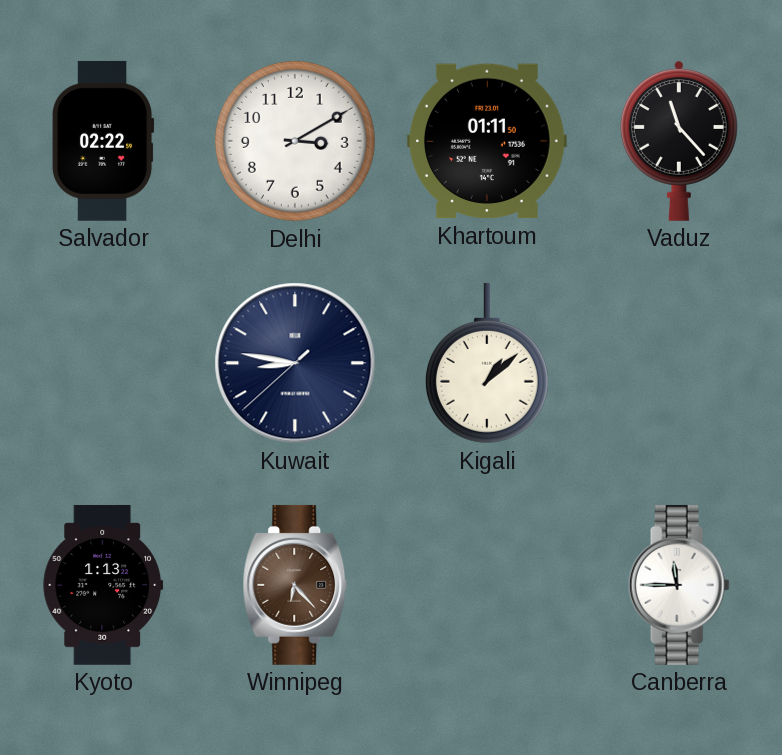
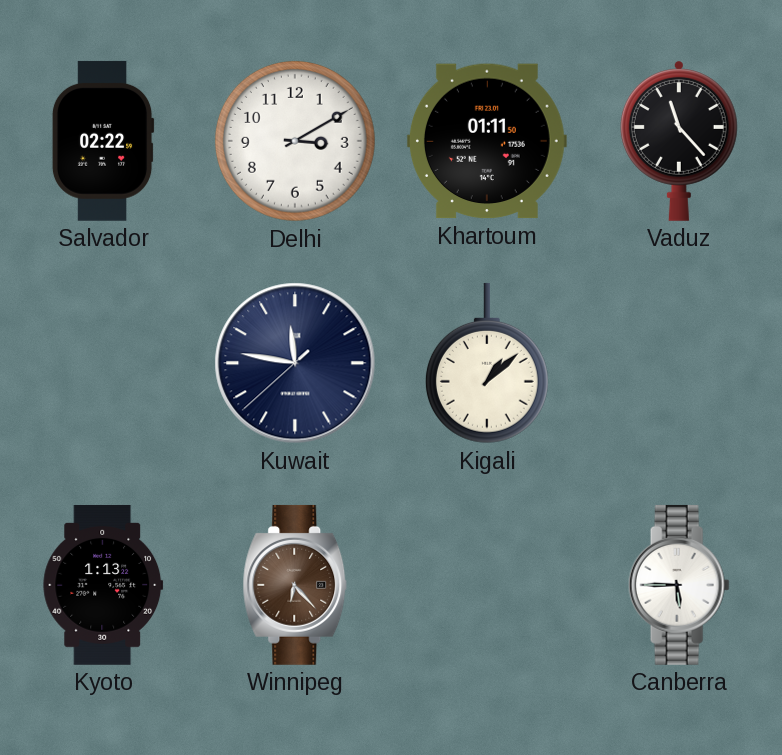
Kuwait: 8:46 -> 11:46
Canberra: 11:45 -> 5:45
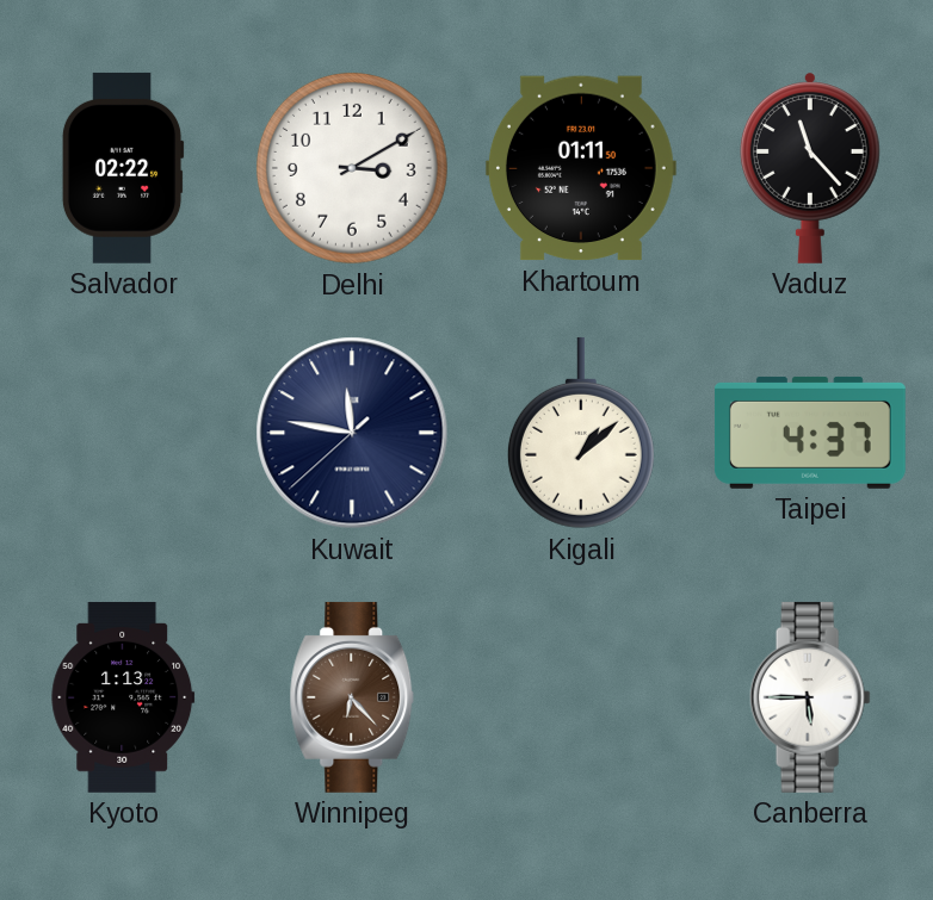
Taipei: none -> 4:37
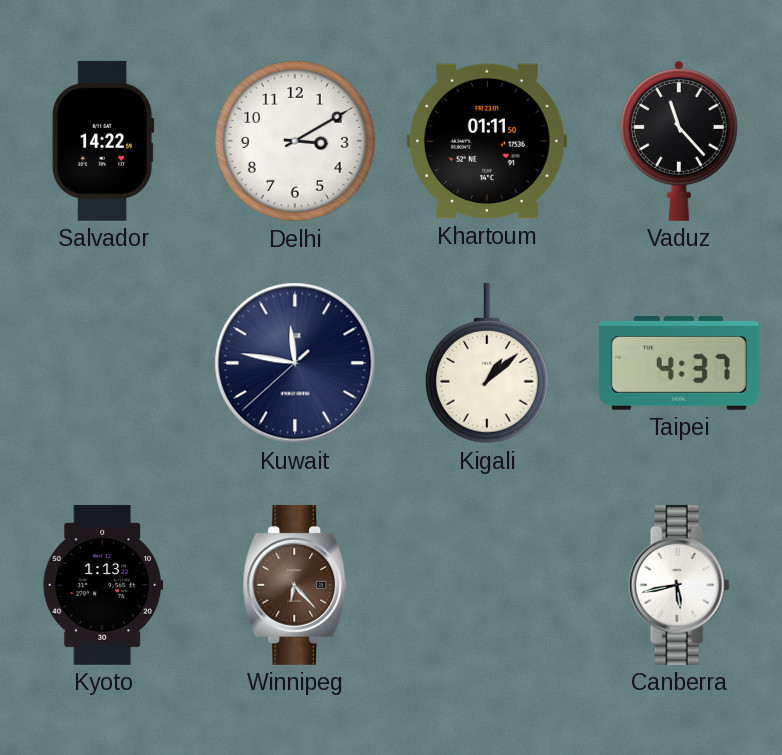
Salvador: 02:22 -> 14:22
Canberra: 5:45 -> 5:43
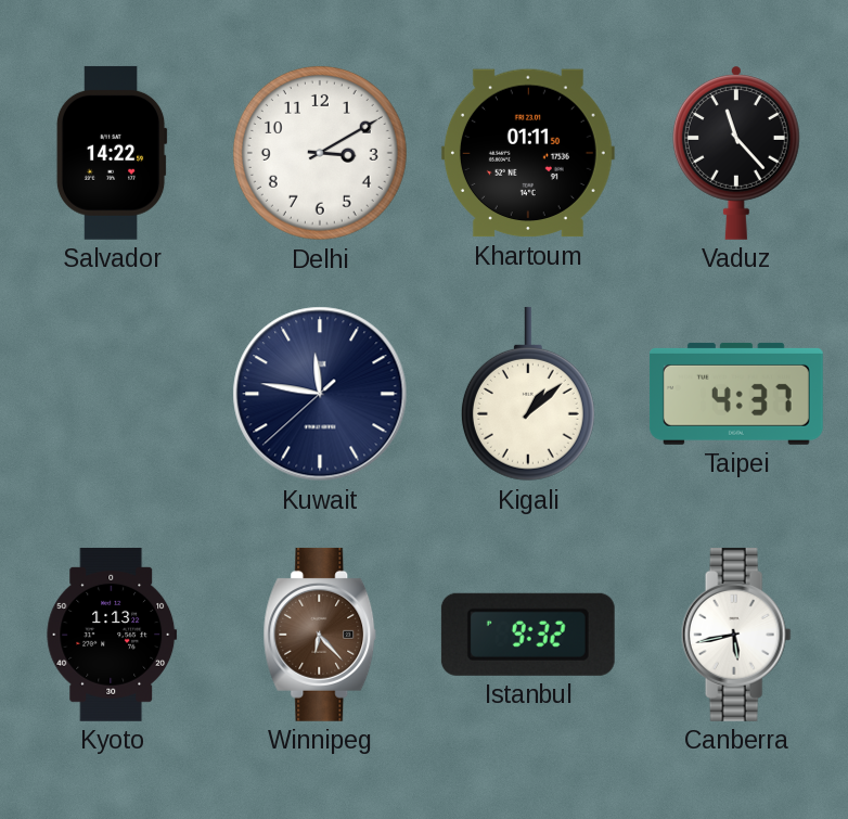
Istanbul: none -> 9:32
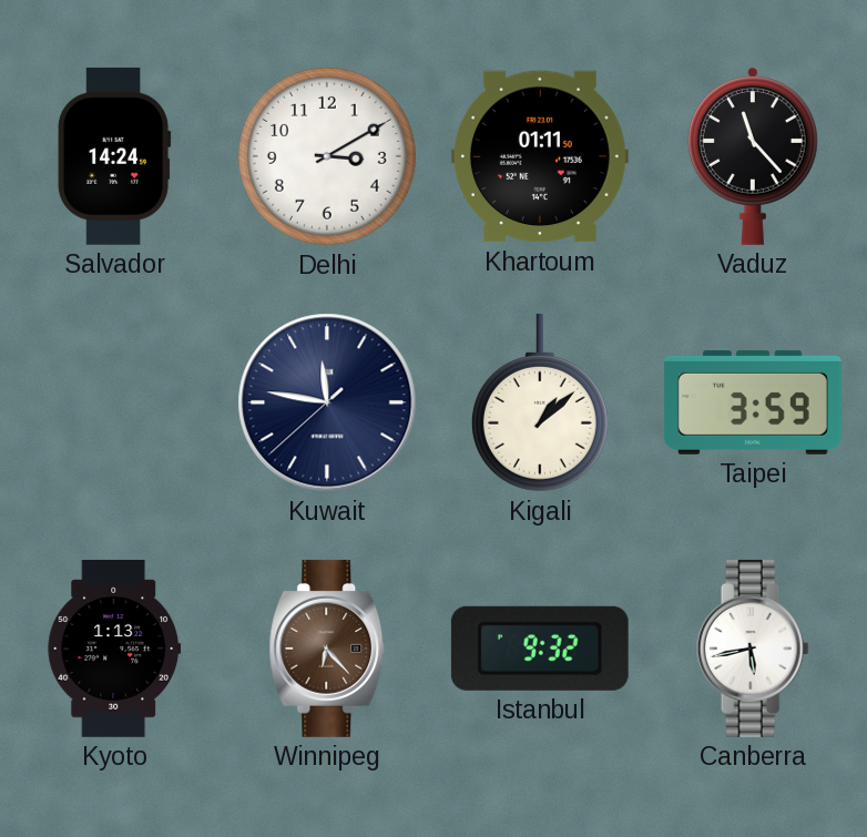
Salvador: 14:22 -> 14:24
Taipei: 4:37 -> 3:59
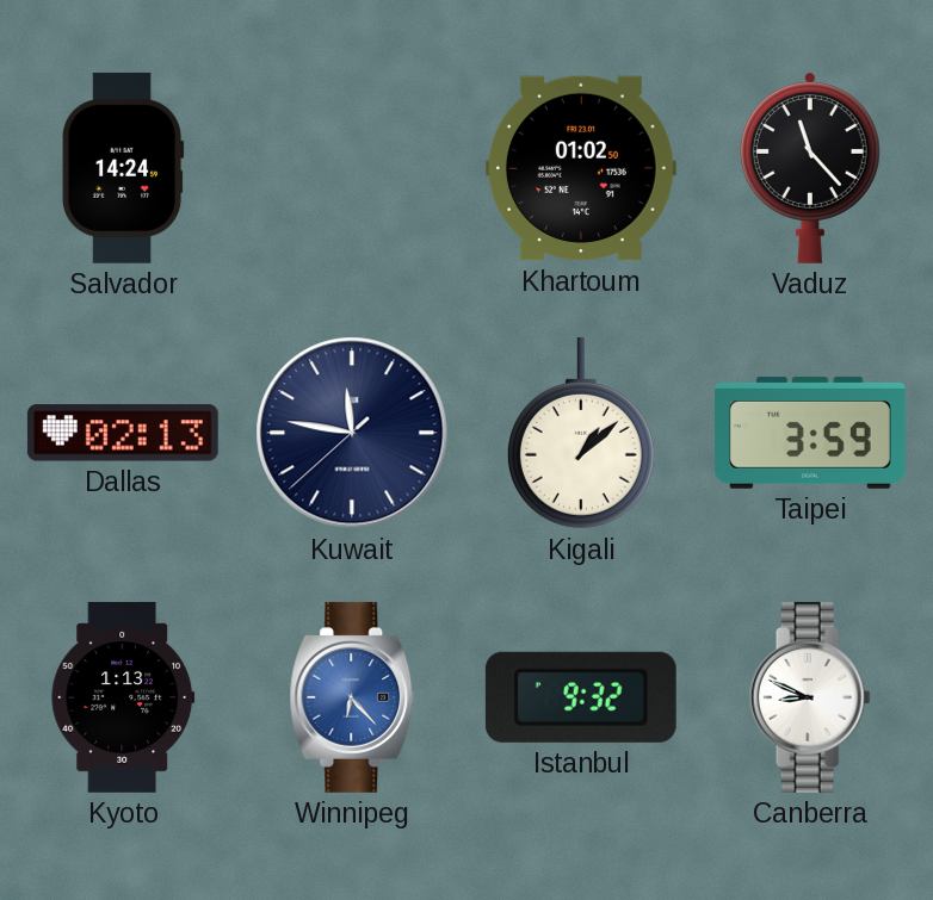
Delhi: 3:10 -> none
Khartoum: 01:11 -> 01:02
Dallas: none -> 02:13
Winnipeg dial: brown -> blue
Canberra: 5:43 -> 8:49
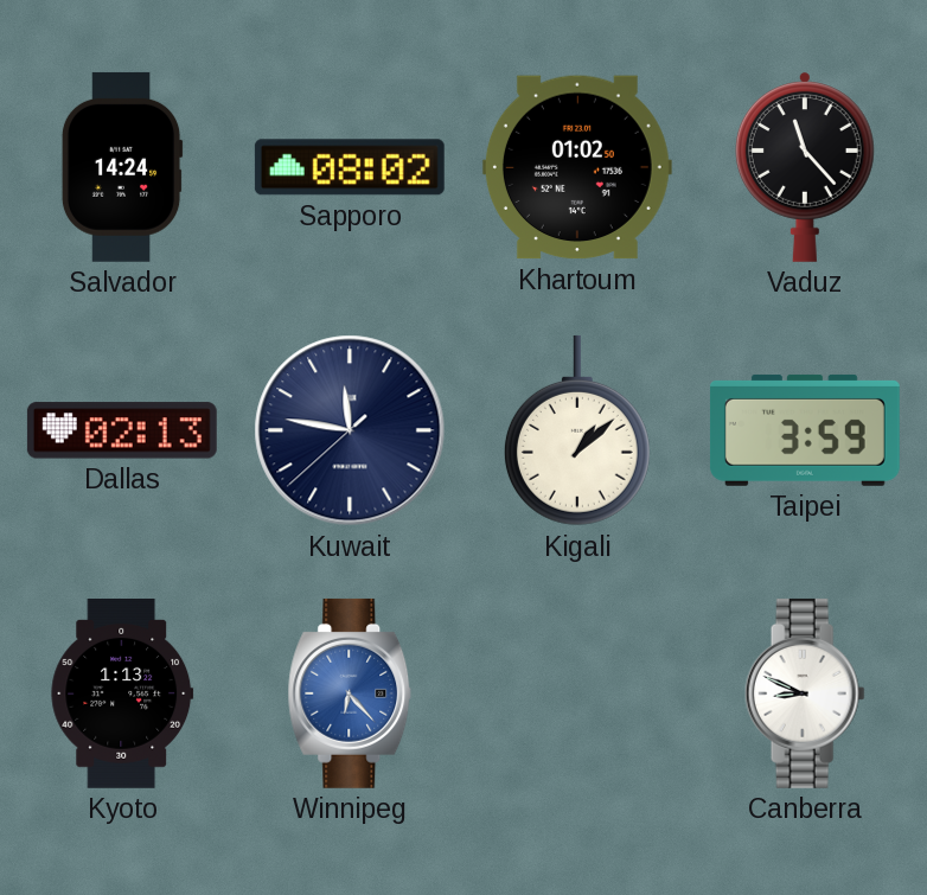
Sapporo: none -> 08:02
Istanbul: 9:32 -> none
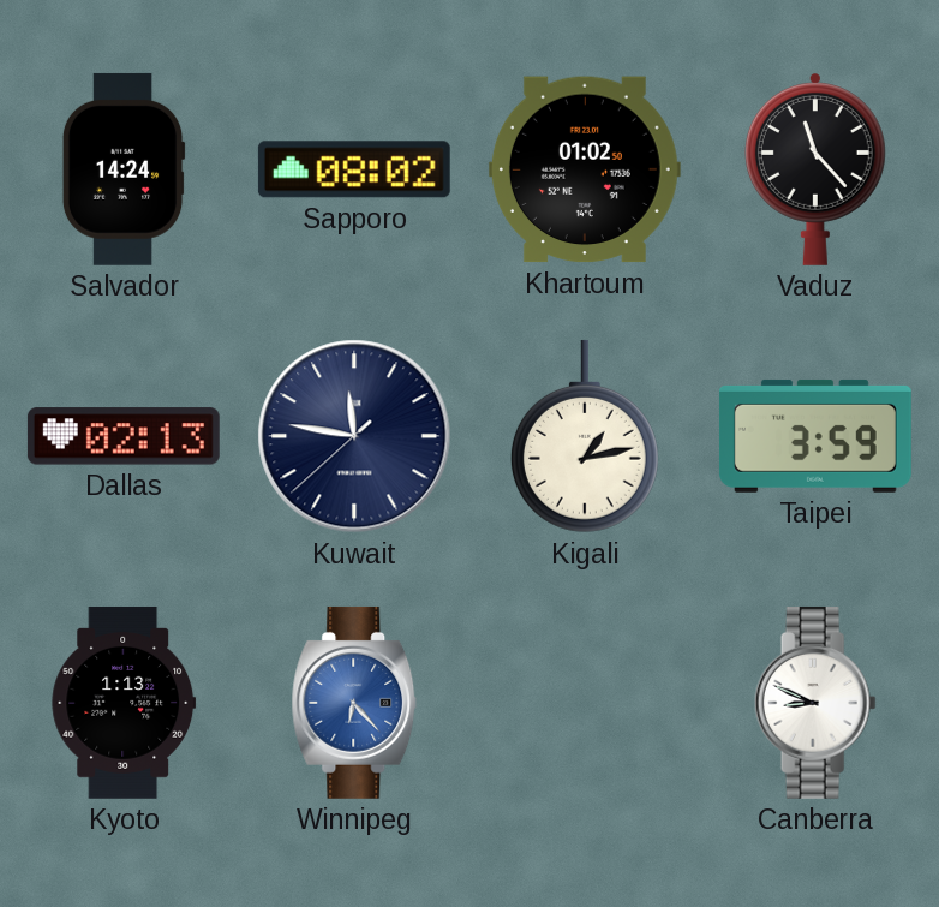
Kigali: 1:08 -> 1:13
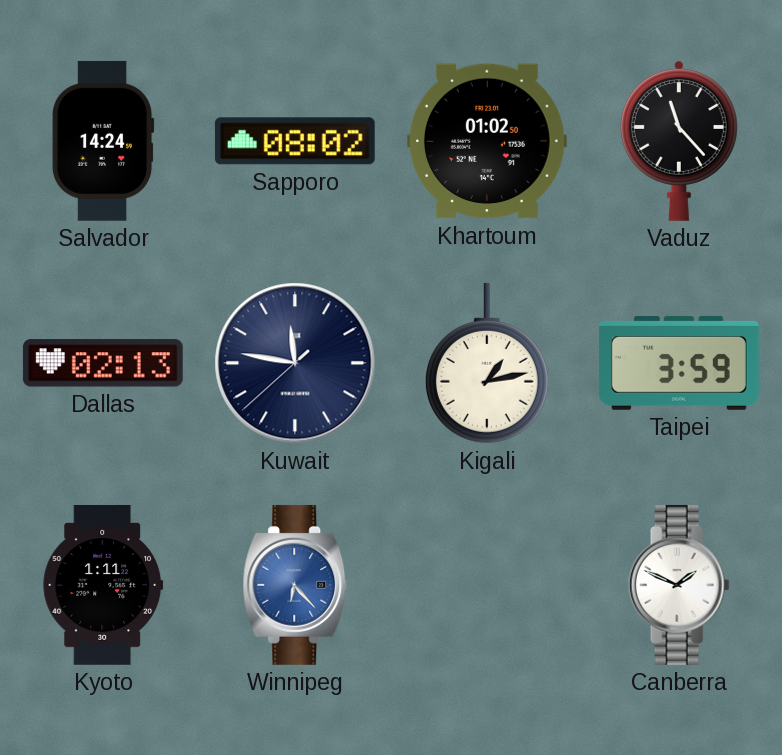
Kyoto: 1:13 -> 1:11
Canberra: 8:49 -> 1:49
